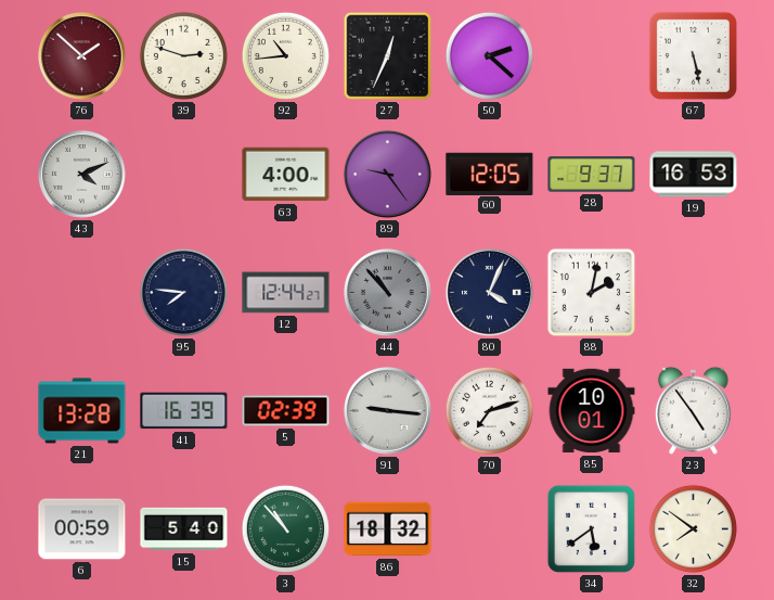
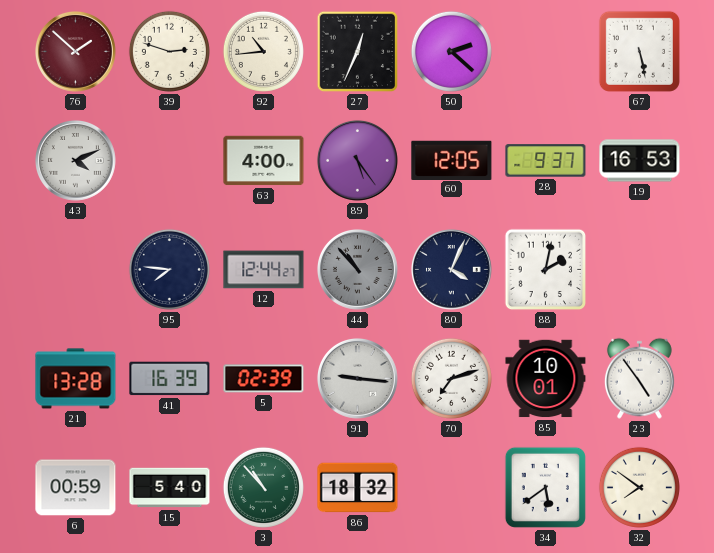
89: 9:24 -> 5:24
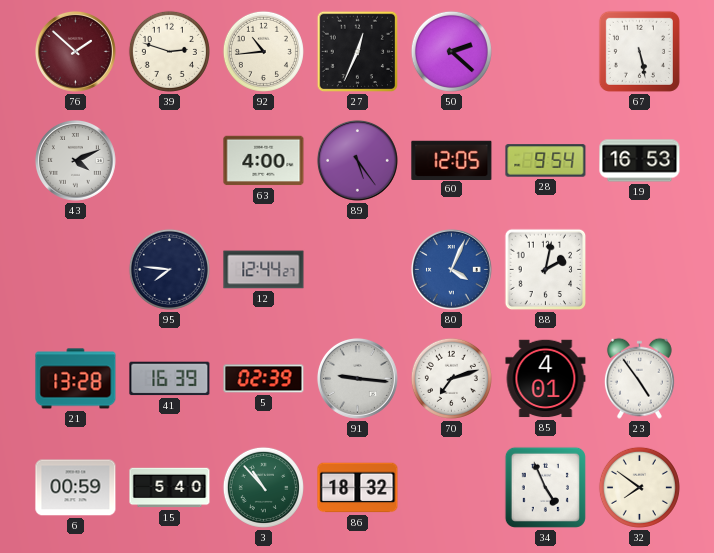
28: 9:37 -> 9:54
44: 10:53 -> none
80 dial: navy -> blue
85: 10:01 -> 4:01
34: 5:39 -> 4:56
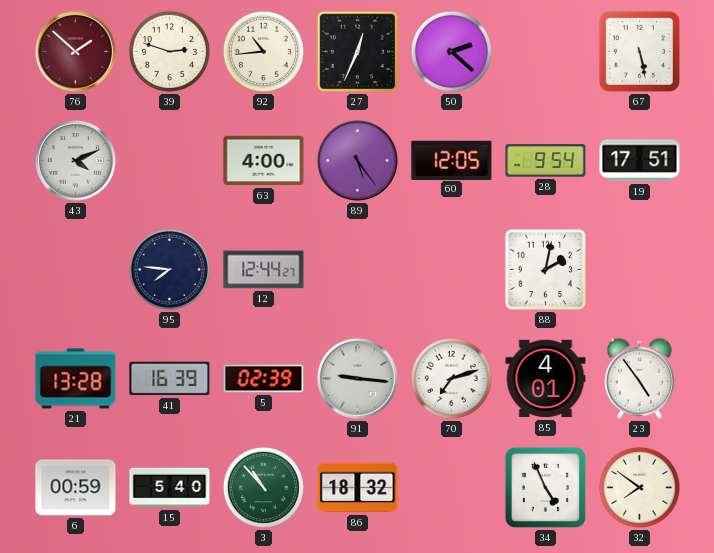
19: 16:53 -> 17:51
80: 4:04 -> none
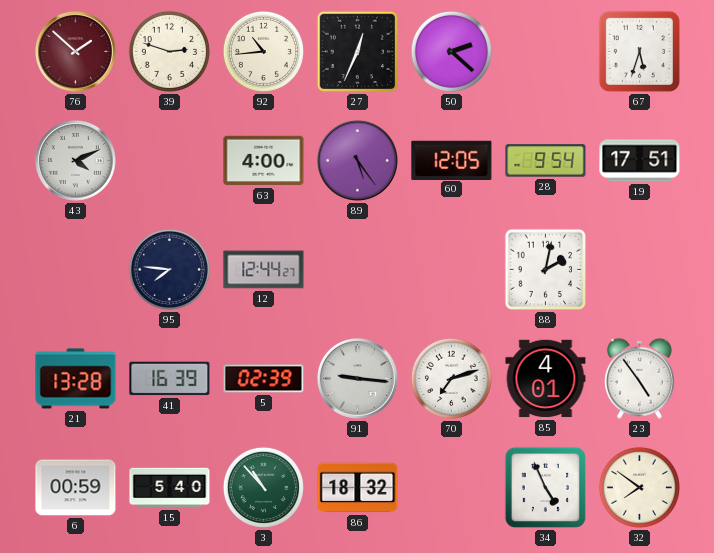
67: 5:28 -> 5:33
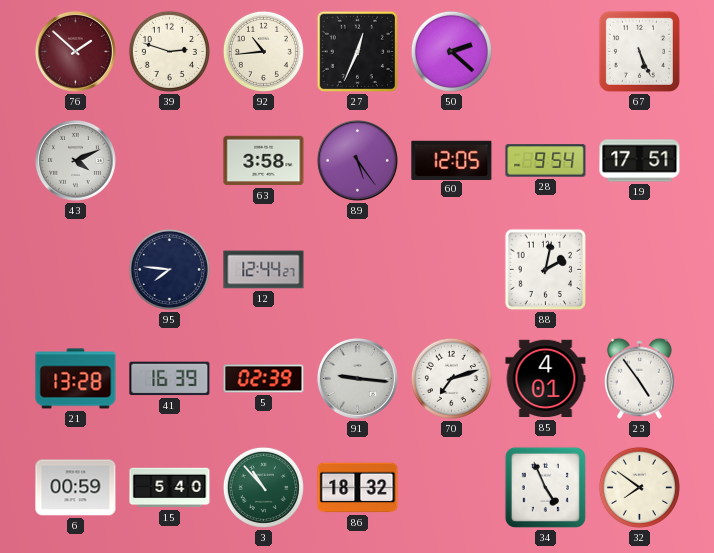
67: 5:33 -> 5:26
63: 4:00 -> 3:58
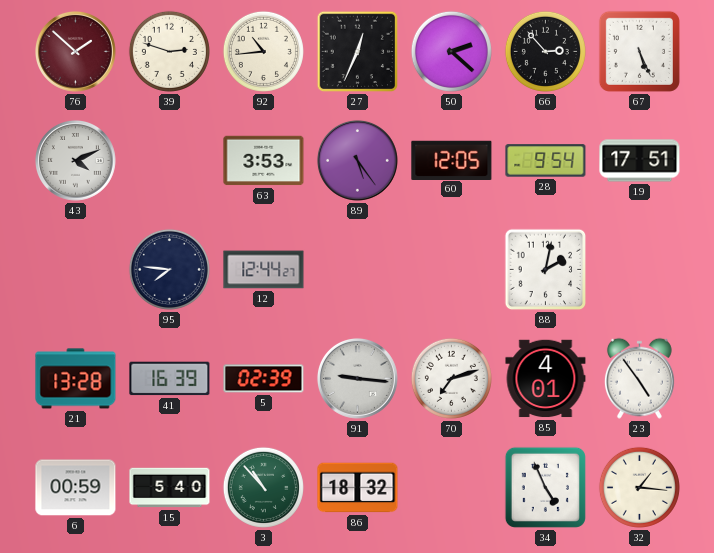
66: none -> 2:53
63: 3:58 -> 3:53
32: 7:51 -> 1:16
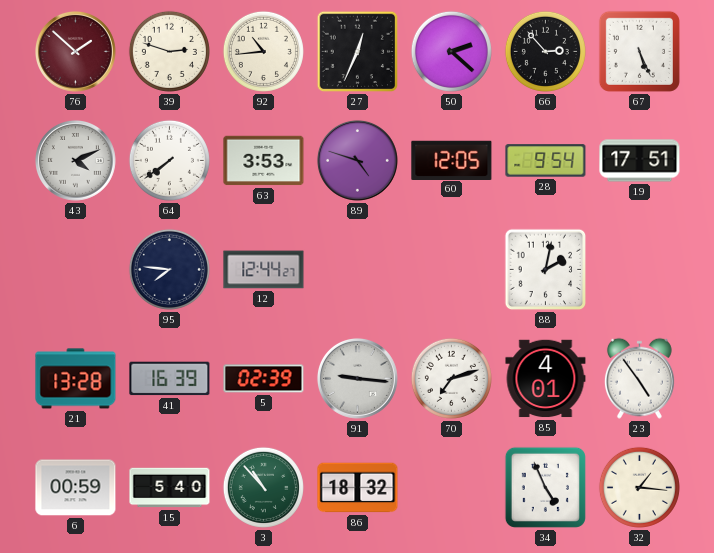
64: none -> 7:39
89: 5:24 -> 4:48
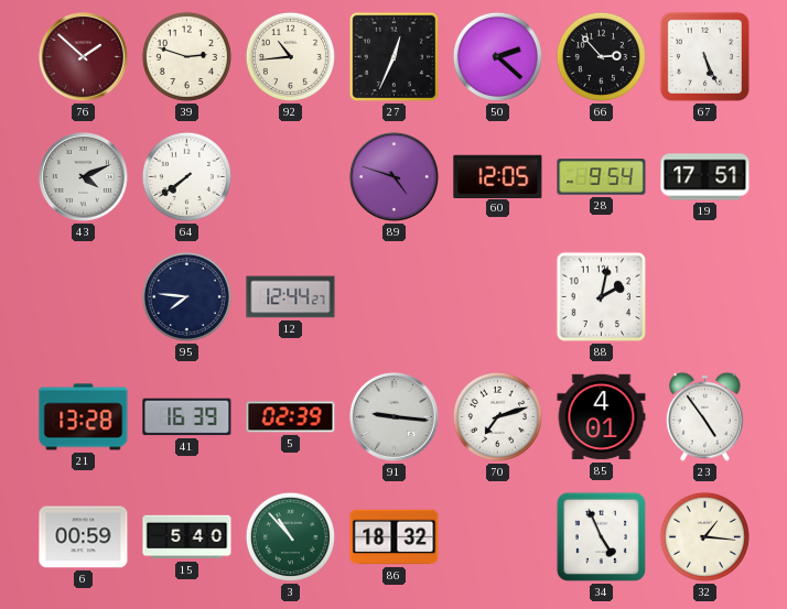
63: 3:53 -> none
